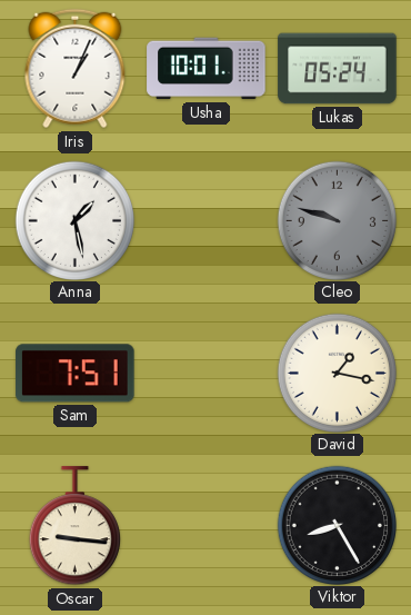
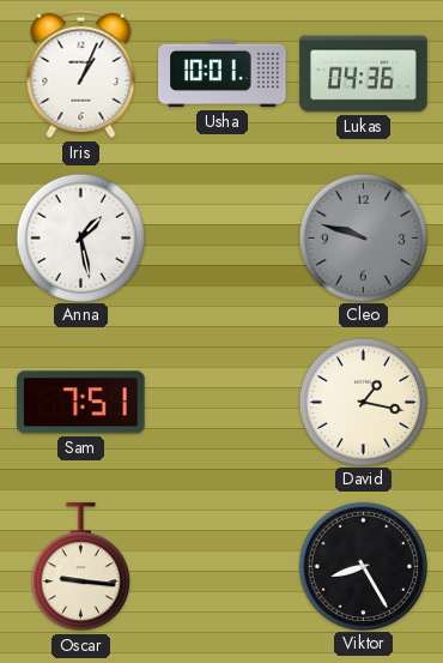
Lukas: 05:24 -> 04:36
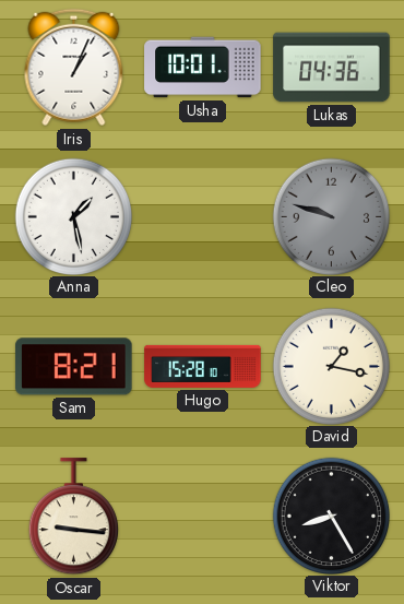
Sam: 7:51 -> 8:21
Hugo: none -> 15:28
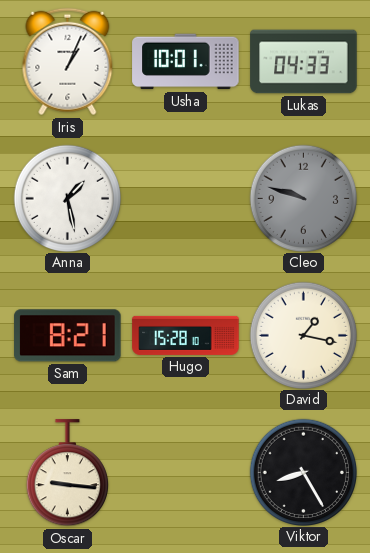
Lukas: 04:36 -> 04:33
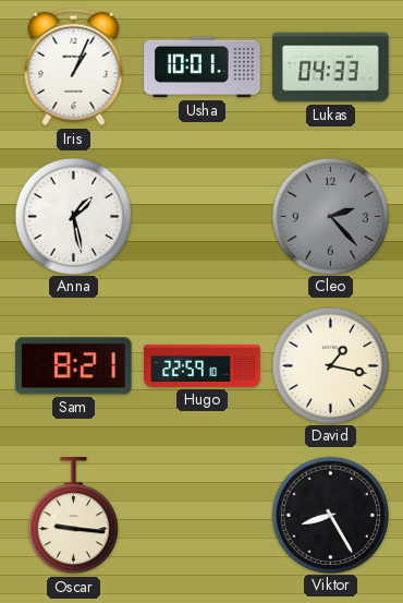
Cleo: 9:48 -> 2:23
Hugo: 15:28 -> 22:59
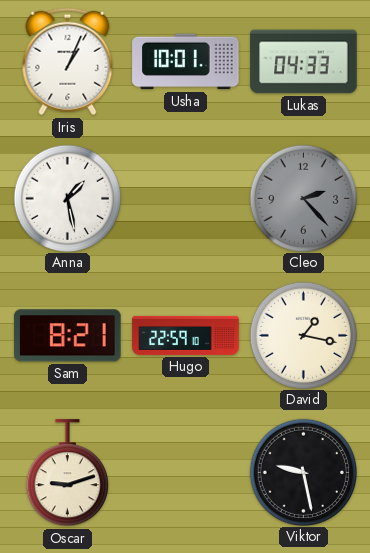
Oscar: 9:16 -> 9:12
Viktor: 8:25 -> 9:28
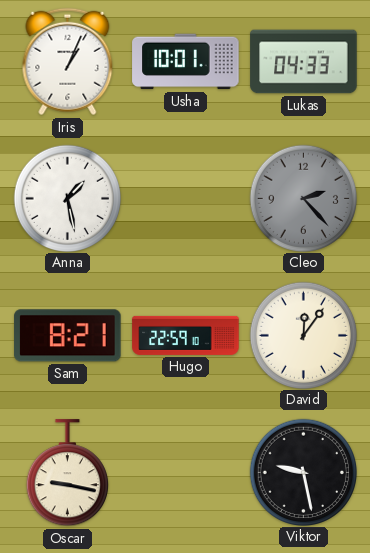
David: 1:17 -> 12:06
Oscar: 9:12 -> 9:17
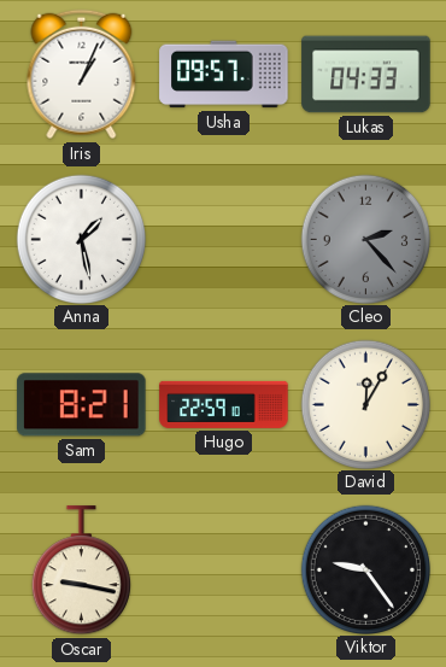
Usha: 10:01 -> 09:57
David: 12:06 -> 12:05
Viktor: 9:28 -> 9:24
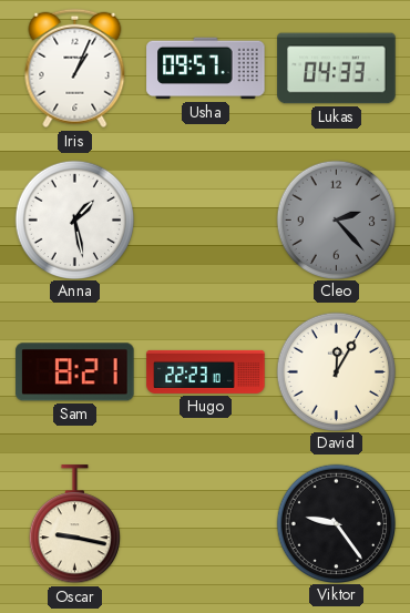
Hugo: 22:59 -> 22:23
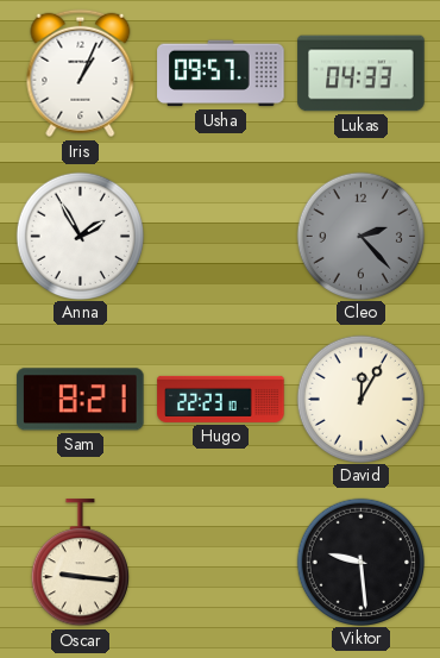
Anna: 1:28 -> 1:55
Oscar: 9:17 -> 9:16
Viktor: 9:24 -> 9:29
